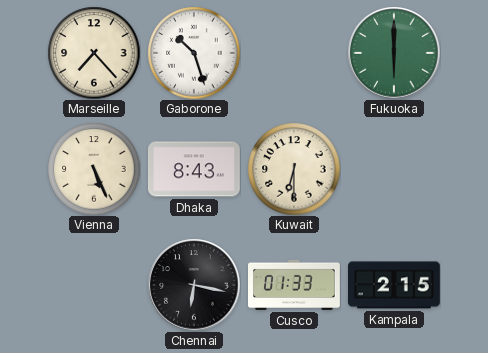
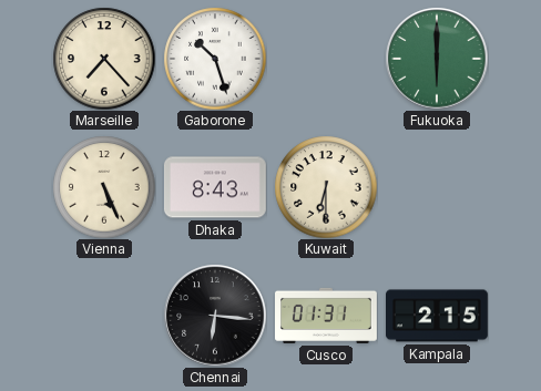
Chennai: 6:17 -> 6:16
Cusco: 01:33 -> 01:31
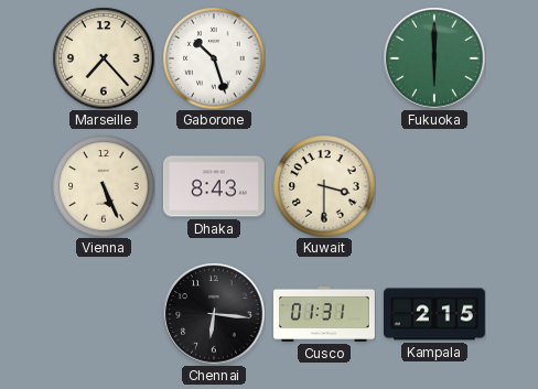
Kuwait: 6:30 -> 3:30
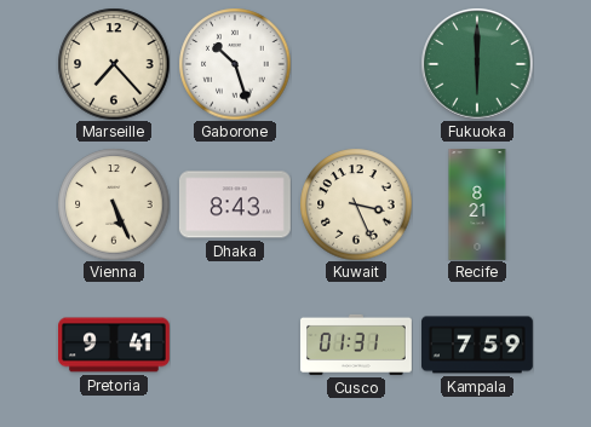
Kuwait: 3:30 -> 3:26
Recife: none -> 8:21
Pretoria: none -> 9:41
Chennai: 6:16 -> none
Kampala: 2:15 -> 7:59
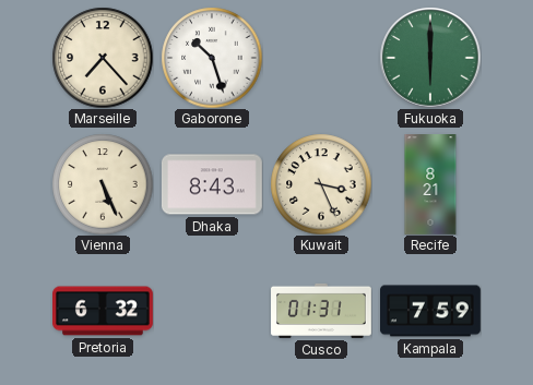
Pretoria: 9:41 -> 6:32
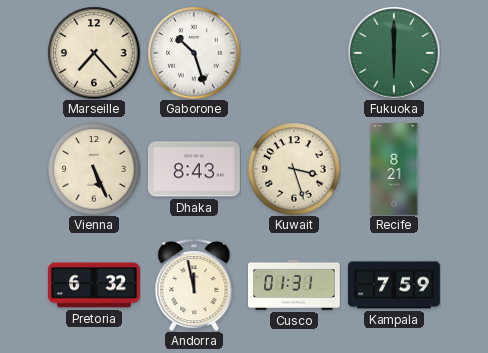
Kuwait: 3:26 -> 3:27
Andorra: none -> 11:58
